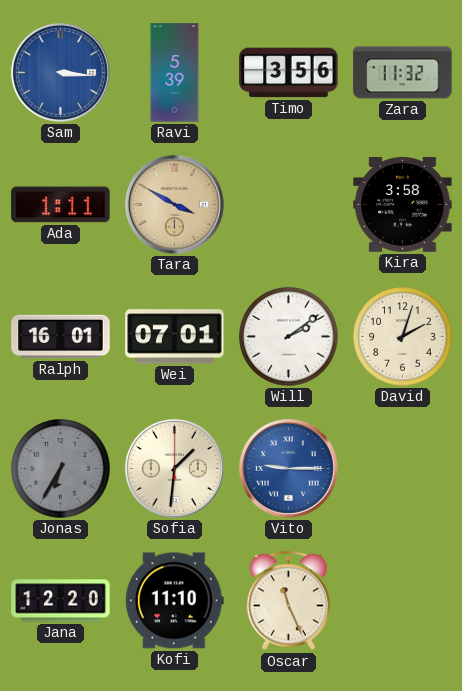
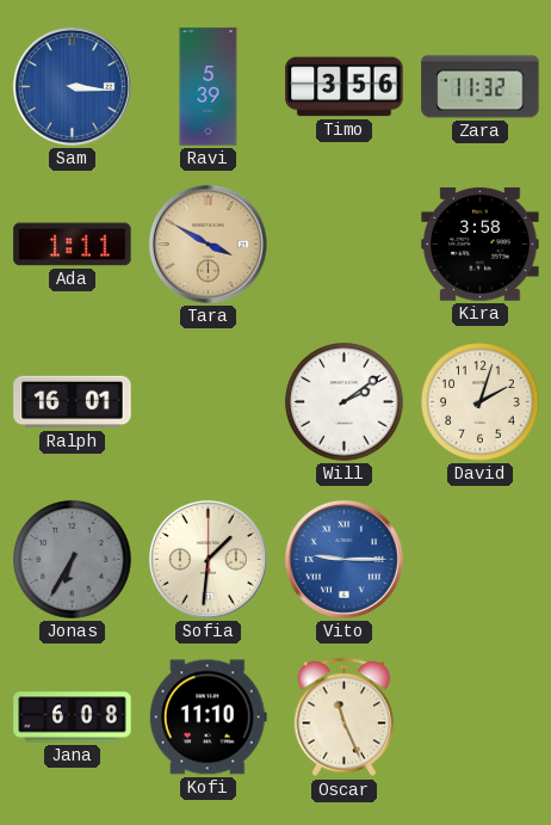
Wei: 07:01 -> none
Jana: 12:20 -> 6:08
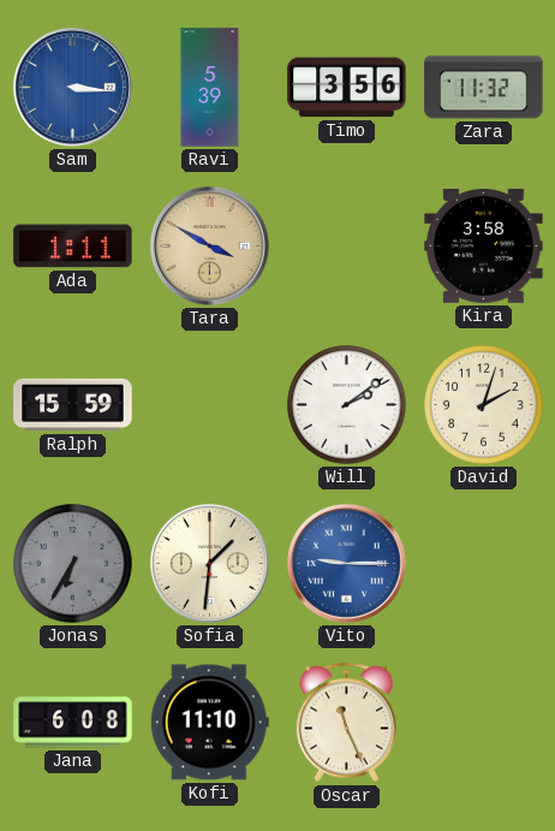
Ralph: 16:01 -> 15:59
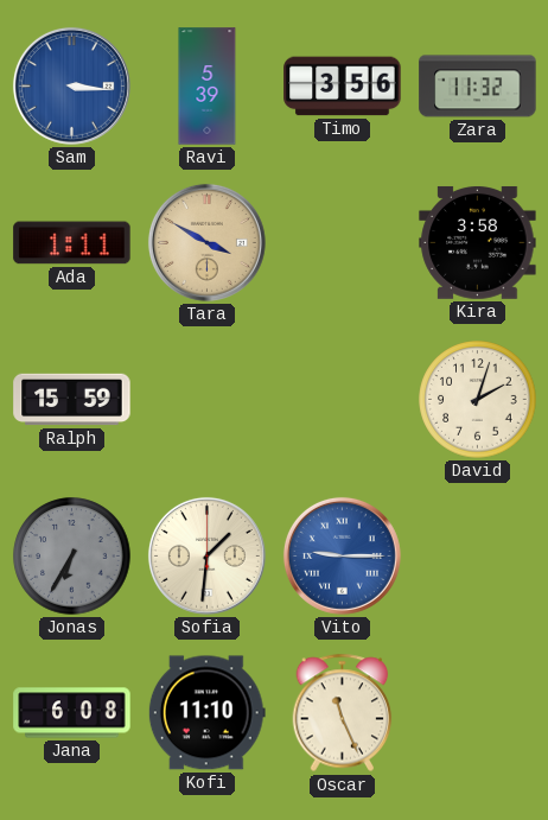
Will: 2:09 -> none
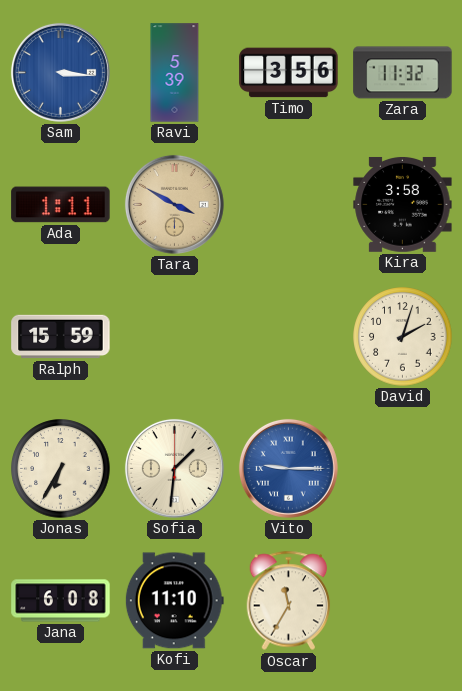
Jonas dial: grey -> cream
Oscar: 11:26 -> 11:35
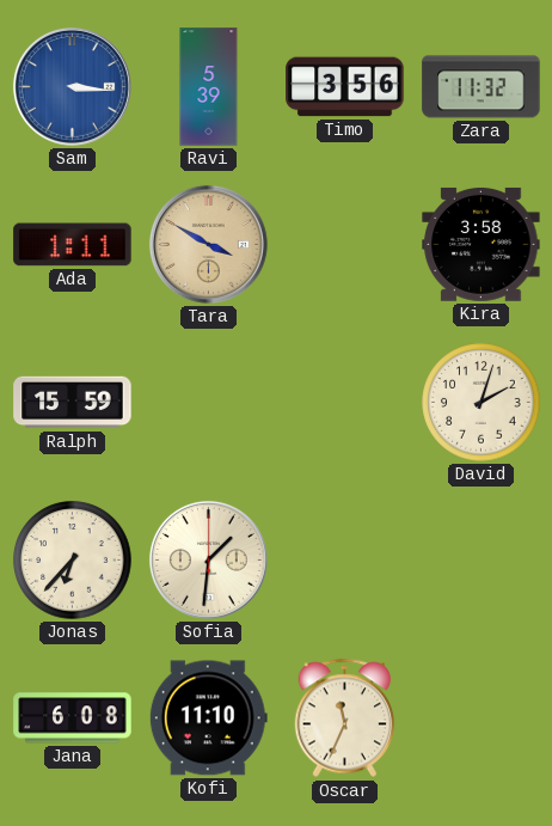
Jonas: 6:35 -> 6:37
Vito: 9:15 -> none
Oscar: 11:35 -> 11:34
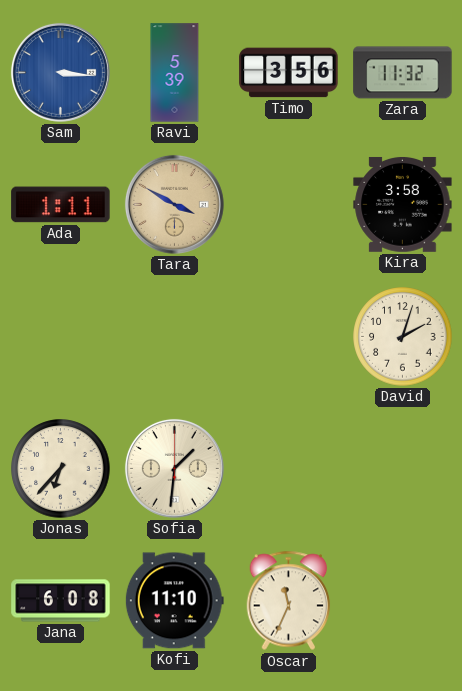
Ralph: 15:59 -> none
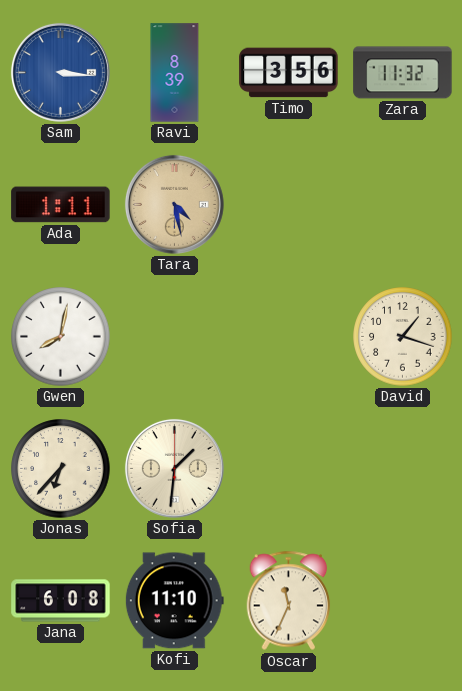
Ravi: 5:39 -> 8:39
Tara: 3:50 -> 4:28
Kira: 3:58 -> none
Gwen: none -> 8:02
David: 2:03 -> 1:18
